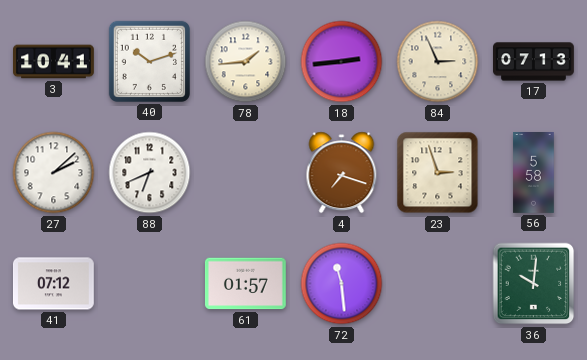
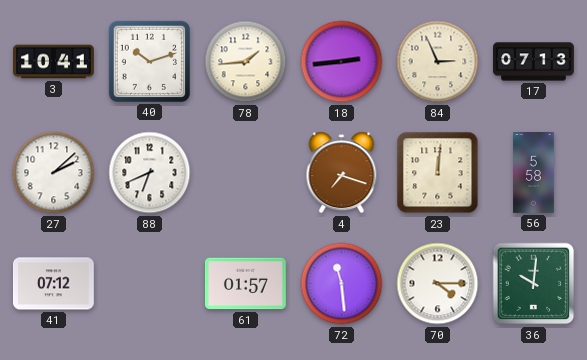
23: 2:57 -> 12:01
70: none -> 4:15
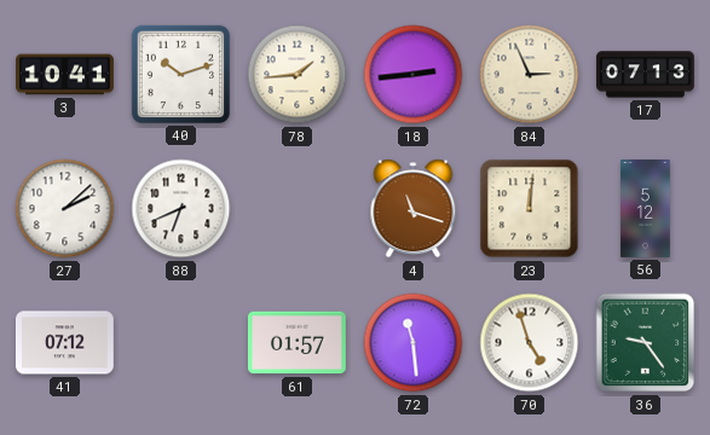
4: 7:18 -> 11:18
56: 5:58 -> 5:12
70: 4:15 -> 4:57
36: 10:01 -> 9:24
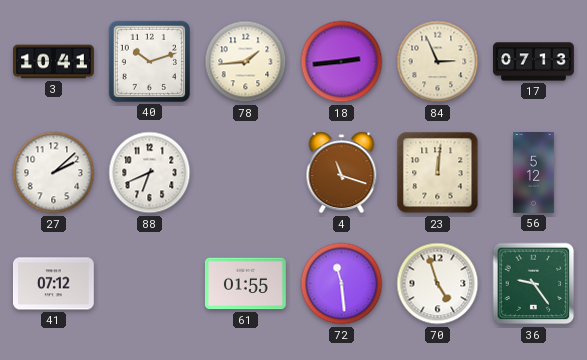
61: 01:57 -> 01:55
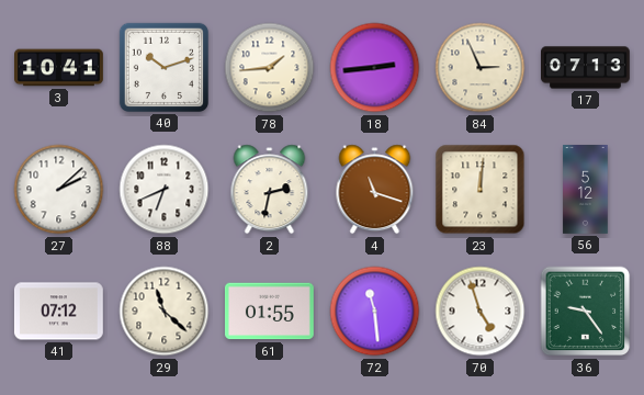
2: none -> 2:32
29: none -> 11:22
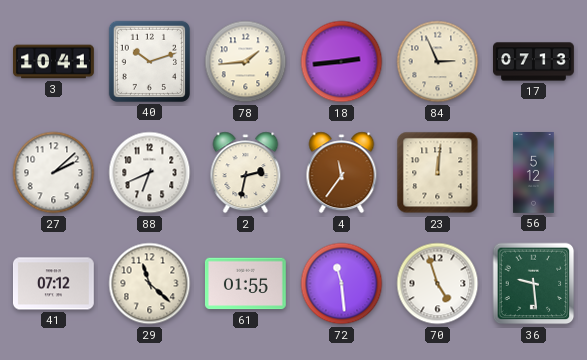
4: 11:18 -> 11:36
36: 9:24 -> 9:29
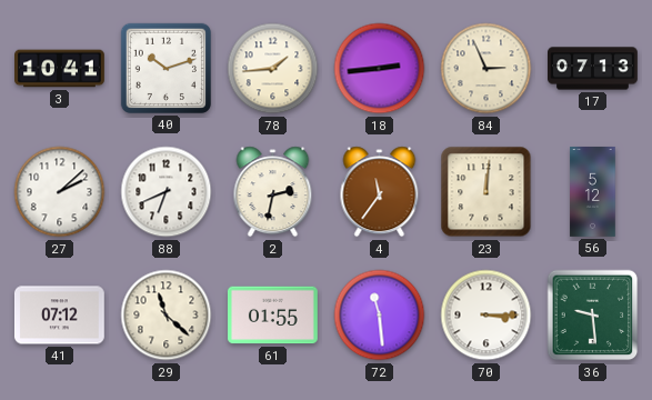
70: 4:57 -> 3:15
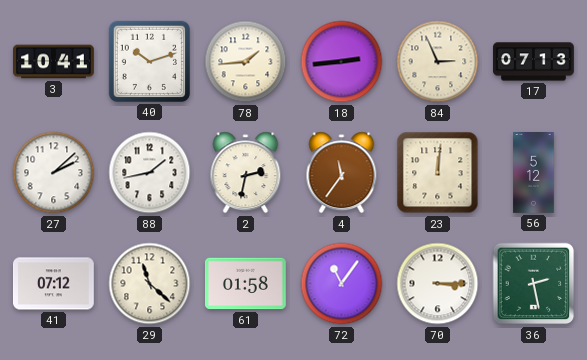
88: 6:41 -> 1:43
61: 01:55 -> 01:58
72: 11:29 -> 11:06
36: 9:29 -> 2:28
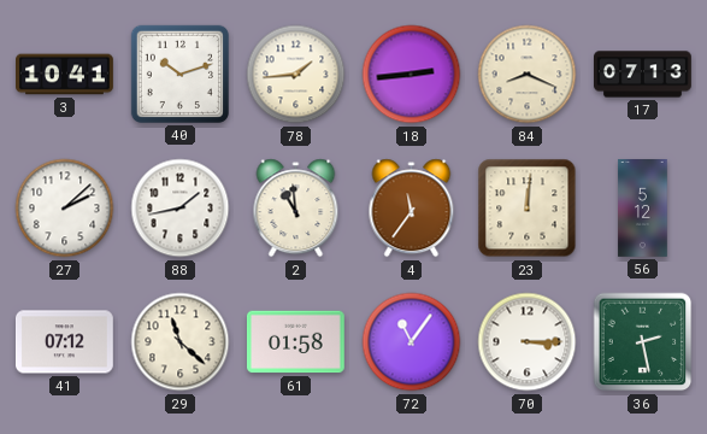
84: 2:56 -> 8:19
2: 2:32 -> 10:59
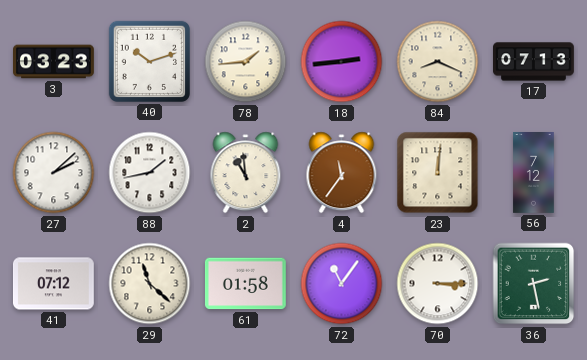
3: 10:41 -> 03:23
56: 5:12 -> 7:12
